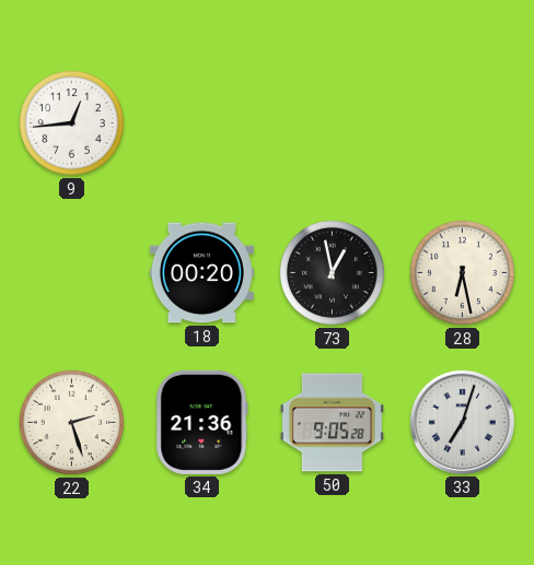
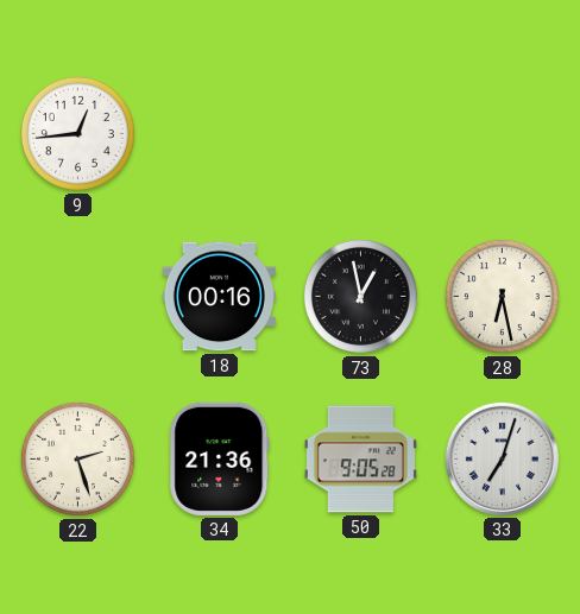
18: 00:20 -> 00:16
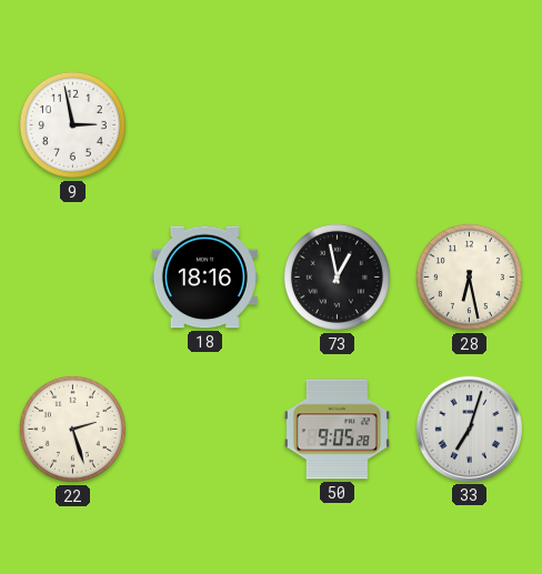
9: 12:44 -> 2:58
18: 00:16 -> 18:16
34: 21:36 -> none
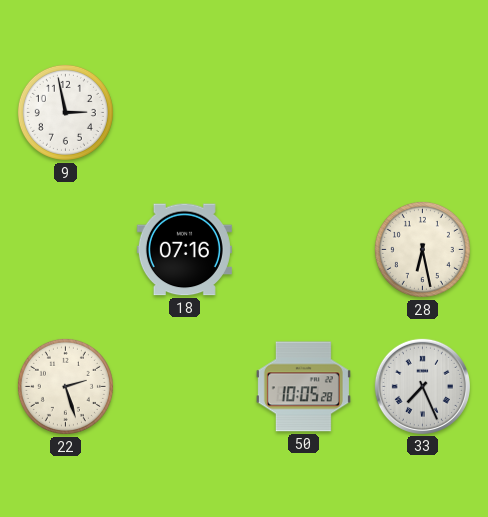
18: 18:16 -> 07:16
73: 12:58 -> none
50: 9:05 -> 10:05
33: 7:03 -> 7:26
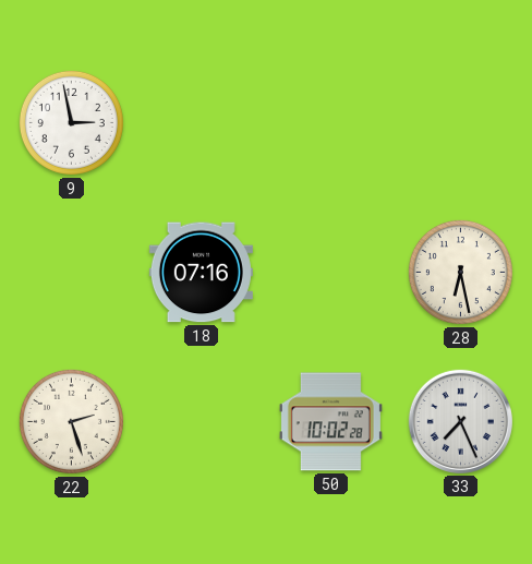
50: 10:05 -> 10:02
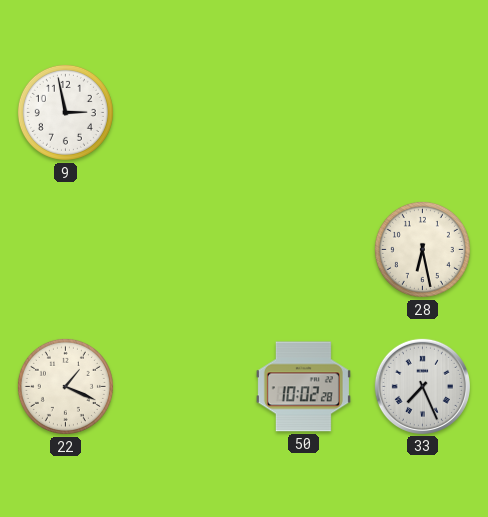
18: 07:16 -> none
22: 2:27 -> 1:19
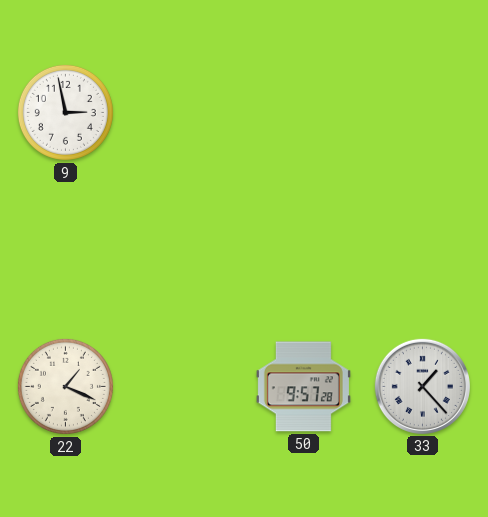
28: 6:28 -> none
50: 10:02 -> 9:57
33: 7:26 -> 1:23
